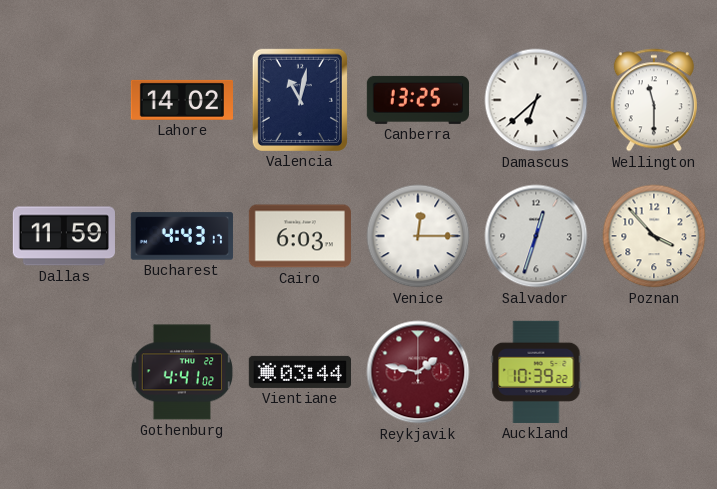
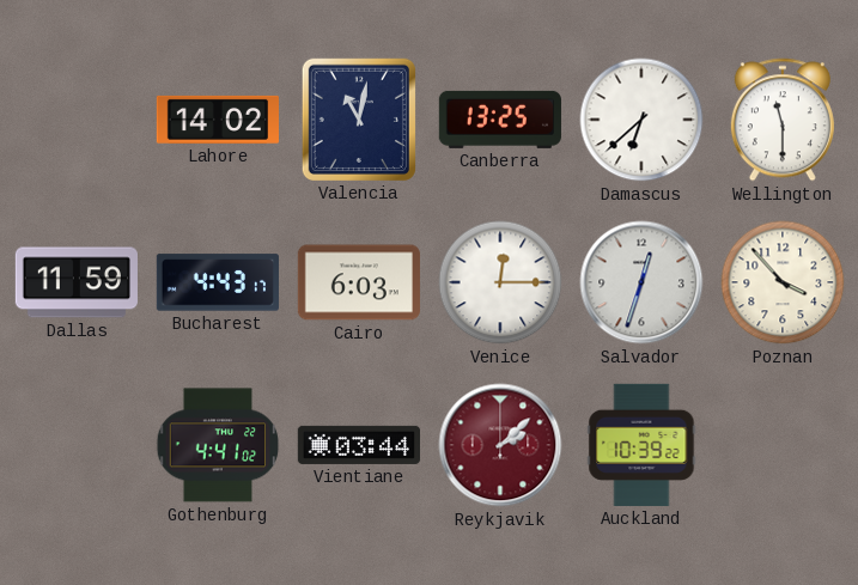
Reykjavik: 1:47 -> 2:08
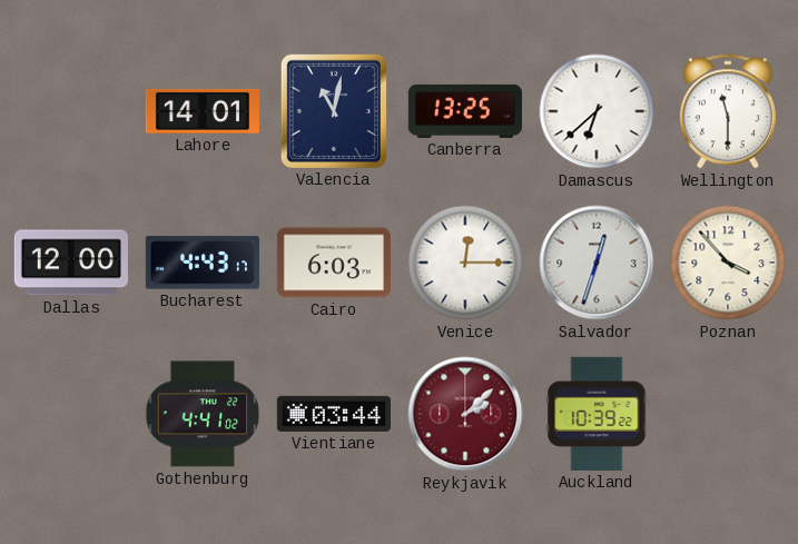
Lahore: 14:02 -> 14:01
Dallas: 11:59 -> 12:00
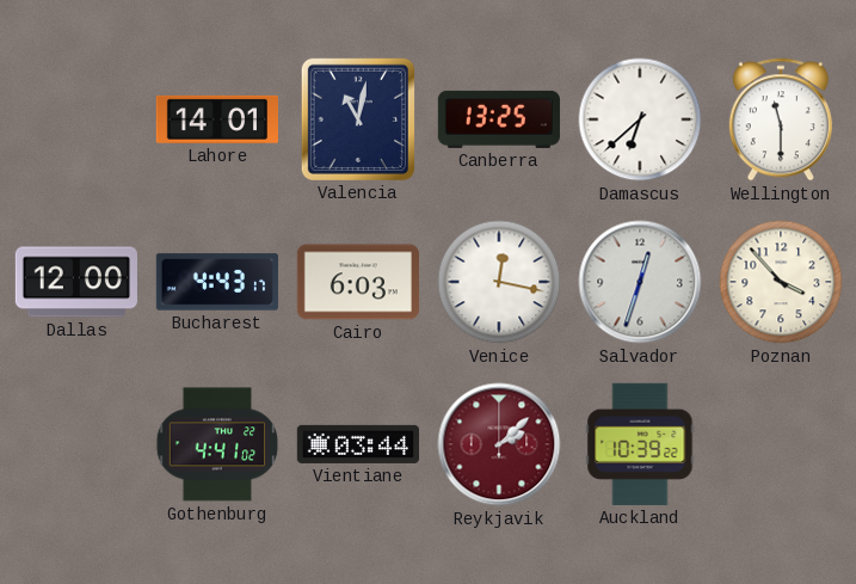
Venice: 12:15 -> 12:17
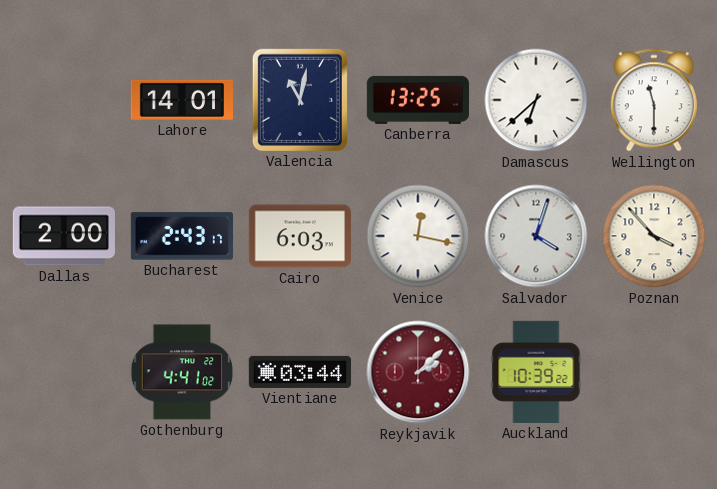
Dallas: 12:00 -> 2:00
Bucharest: 4:43 -> 2:43
Salvador: 12:33 -> 4:03
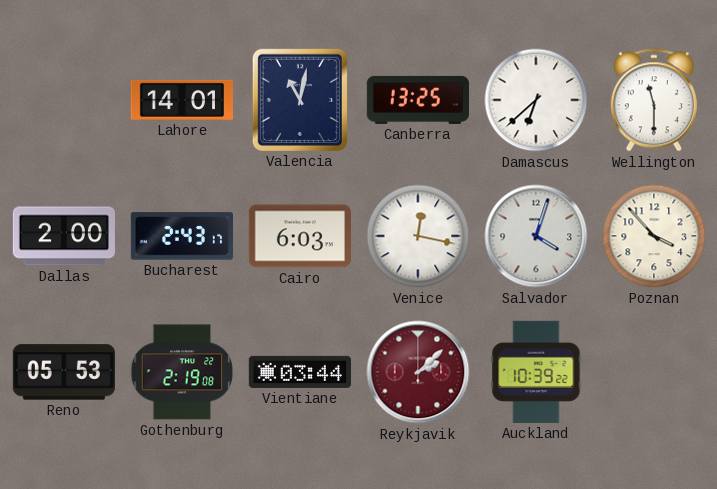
Reno: none -> 05:53
Gothenburg: 4:41 -> 2:19
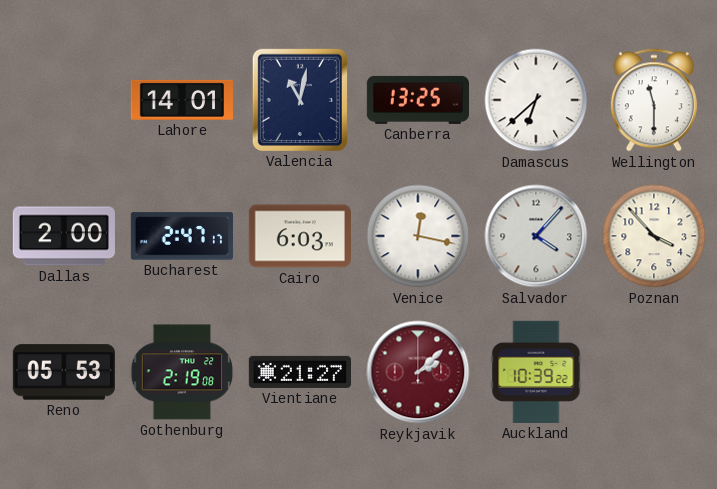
Bucharest: 2:43 -> 2:47
Salvador: 4:03 -> 4:07
Vientiane: 03:44 -> 21:27
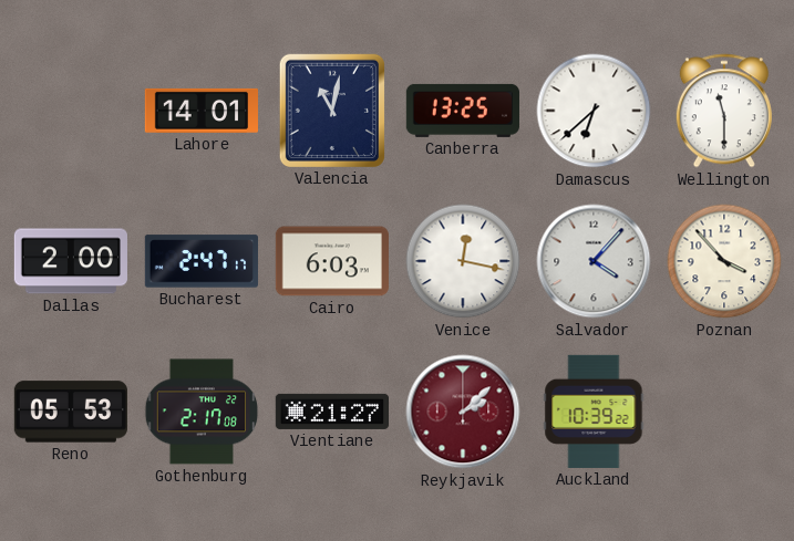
Gothenburg: 2:19 -> 2:17
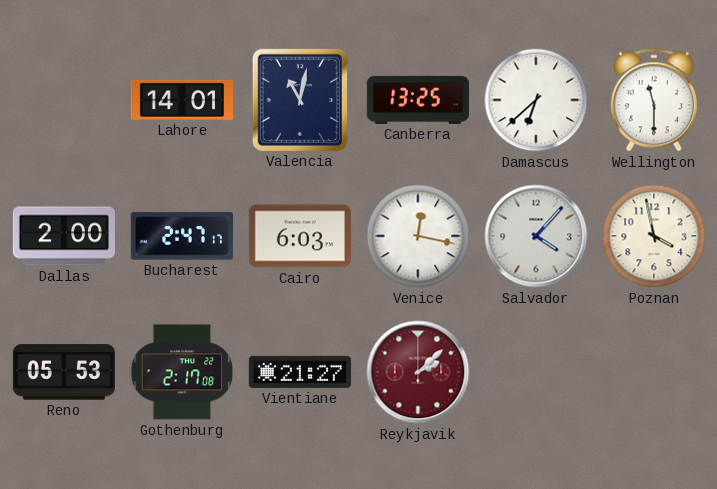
Poznan: 3:53 -> 3:58
Auckland: 10:39 -> none
